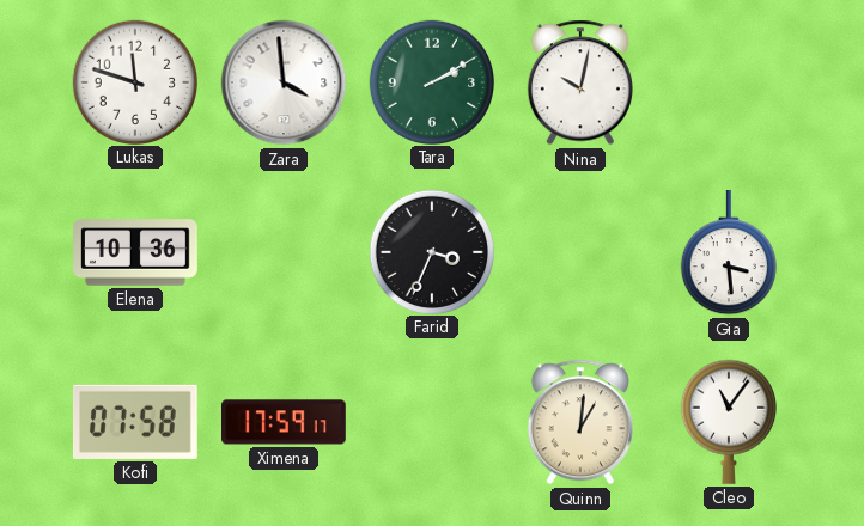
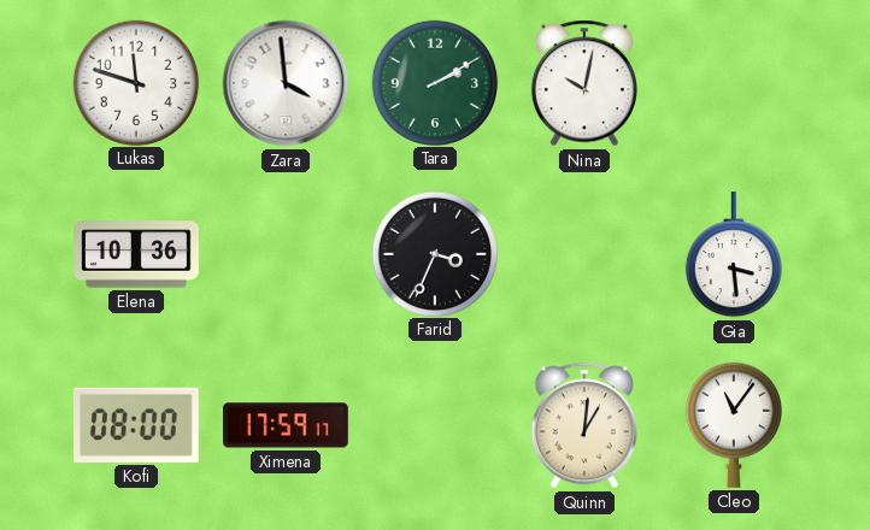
Kofi: 07:58 -> 08:00
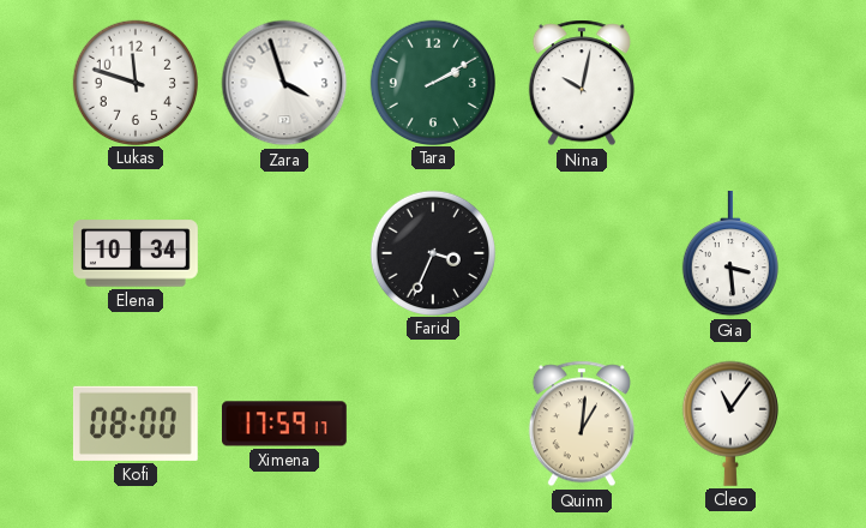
Zara: 3:59 -> 3:57
Elena: 10:36 -> 10:34
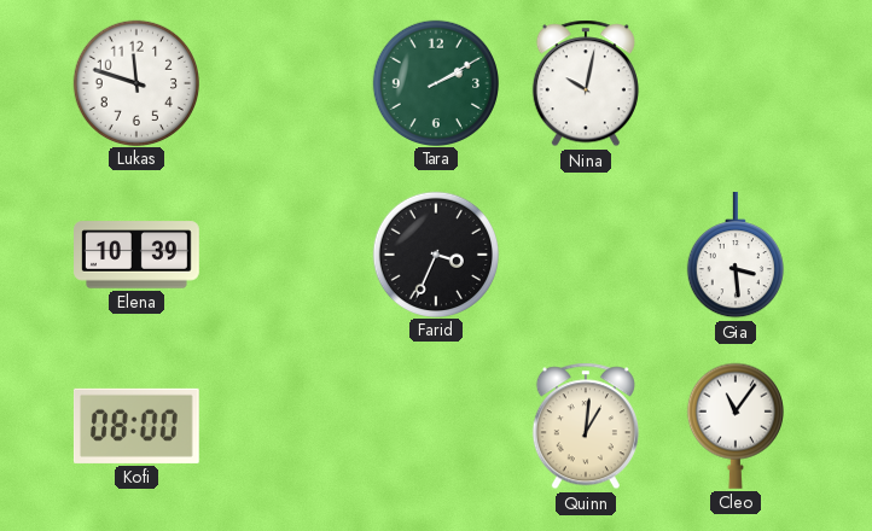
Zara: 3:57 -> none
Elena: 10:34 -> 10:39
Ximena: 17:59 -> none
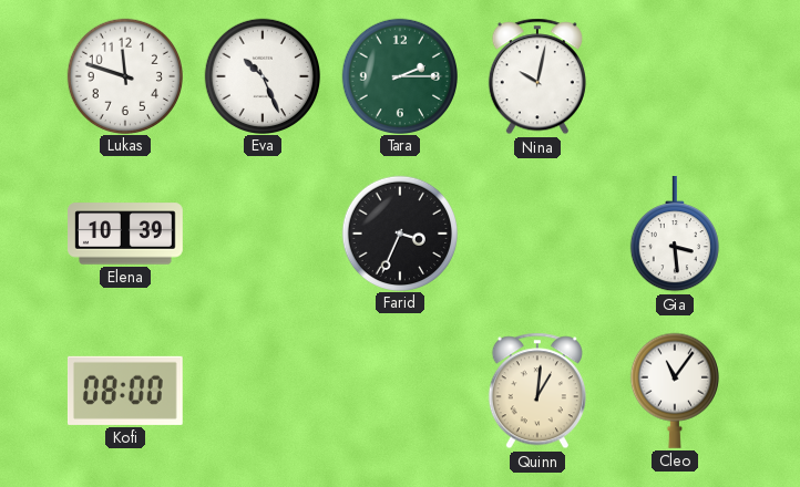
Eva: none -> 10:26
Tara: 2:10 -> 2:15
